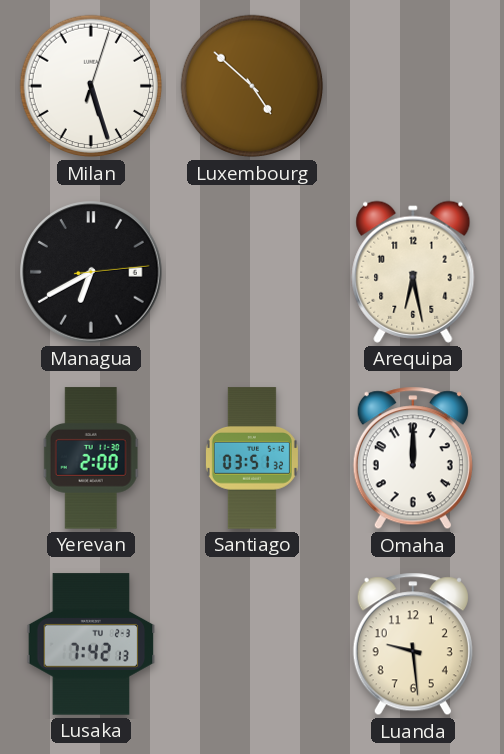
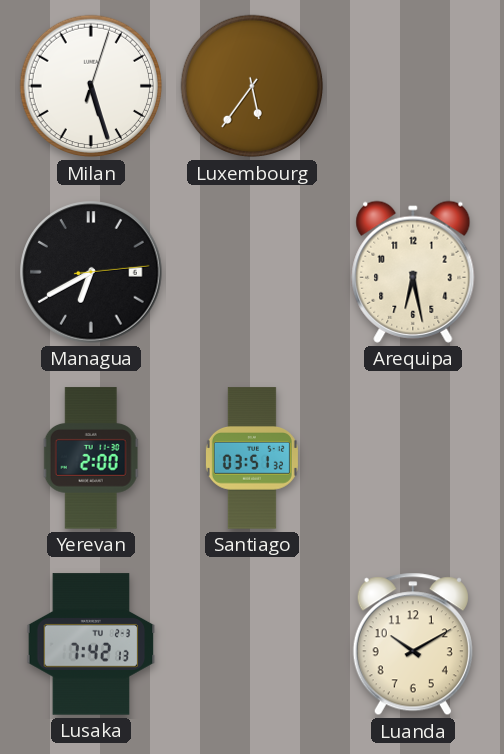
Luxembourg: 4:52 -> 5:36
Omaha: 12:00 -> none
Luanda: 9:29 -> 10:10
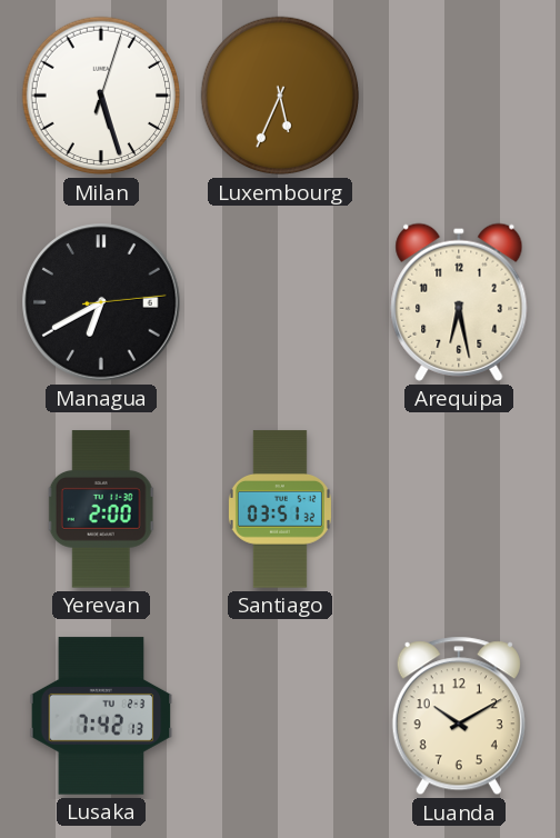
Luxembourg: 5:36 -> 5:34
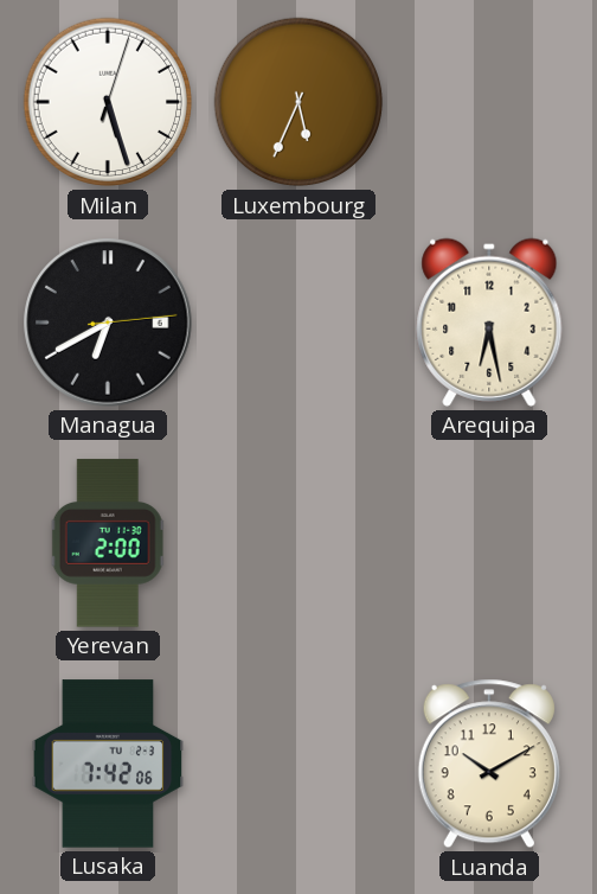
Santiago: 03:51 -> none
Lusaka: 7:42:13 -> 7:42:06
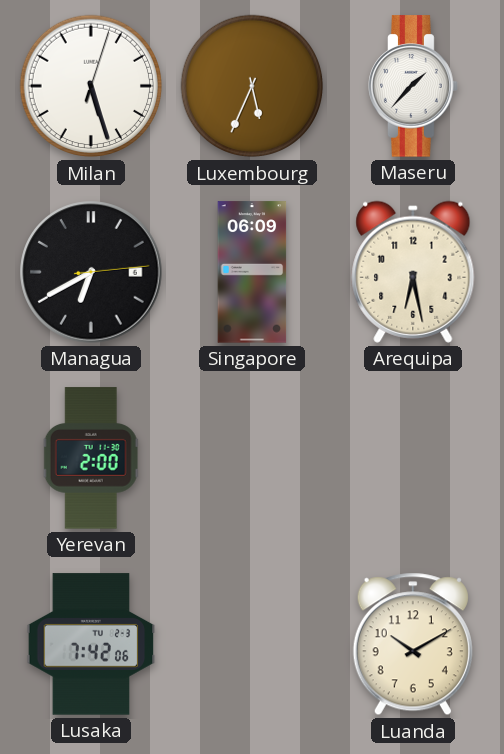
Maseru: none -> 1:37
Singapore: none -> 06:09
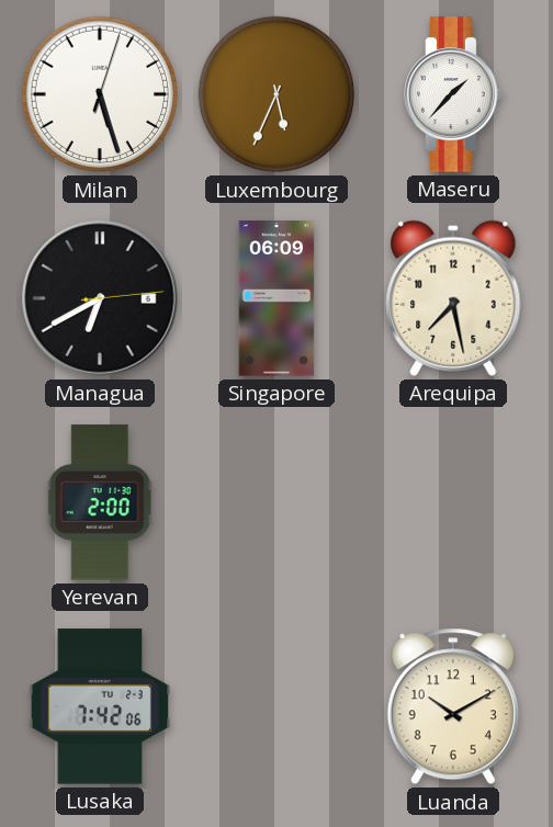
Arequipa: 6:28 -> 7:28
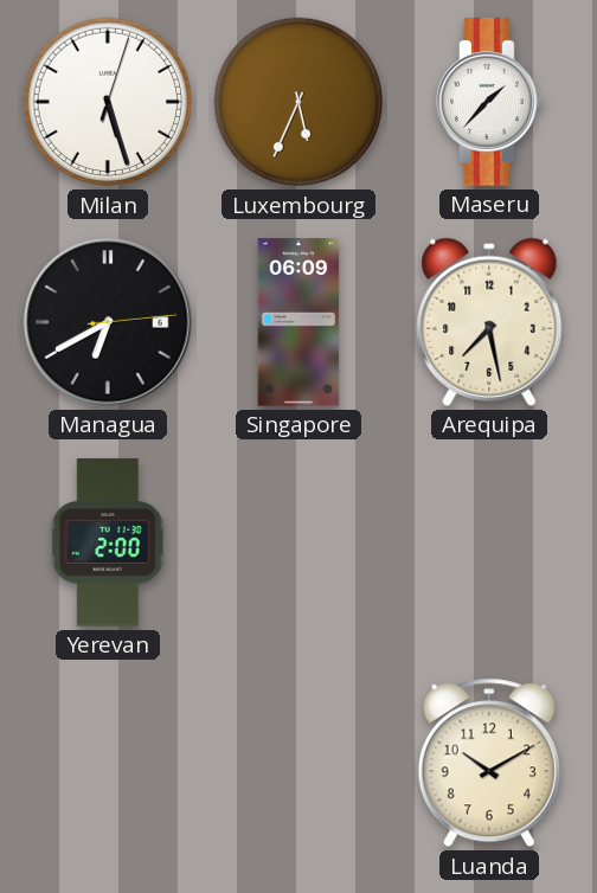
Lusaka: 7:42 -> none
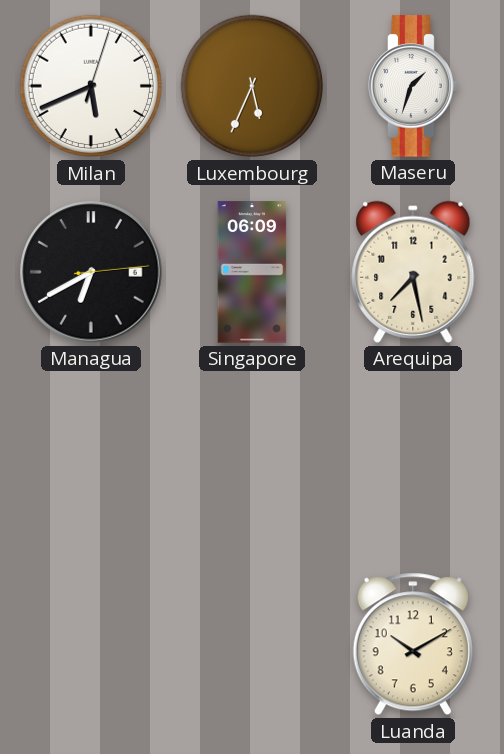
Milan: 5:27 -> 5:41
Maseru: 1:37 -> 1:33
Yerevan: 2:00 -> none
